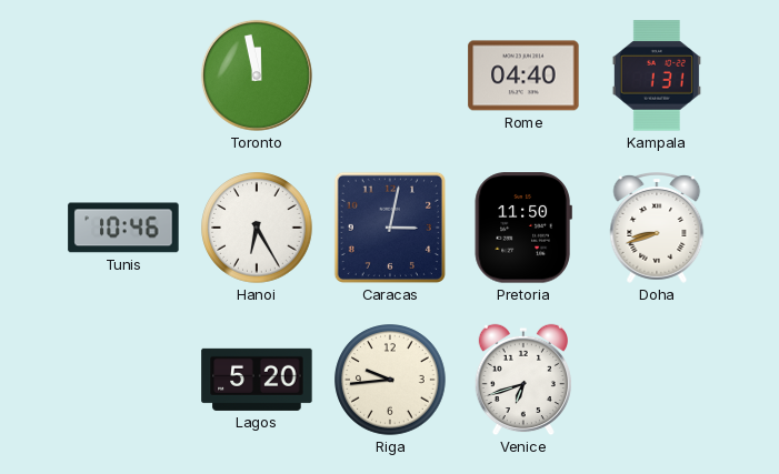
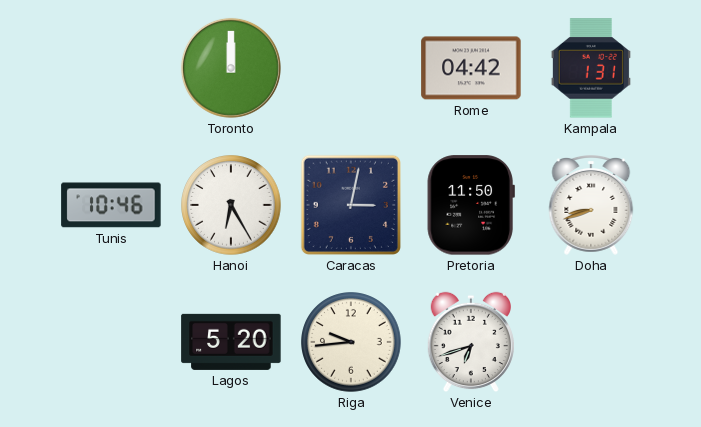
Toronto: 11:58 -> 12:00
Rome: 04:40 -> 04:42
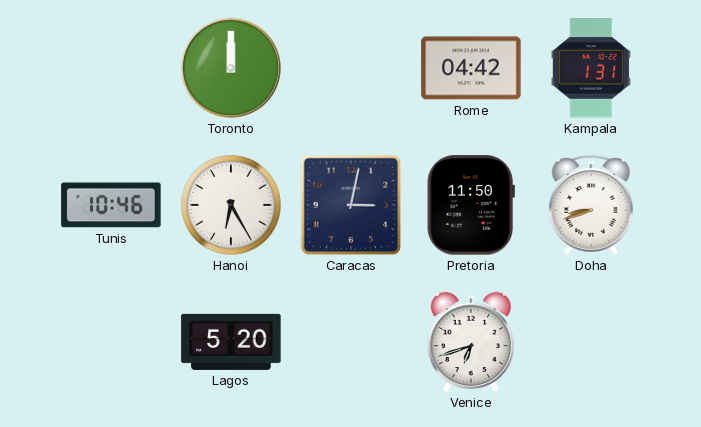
Riga: 9:44 -> none
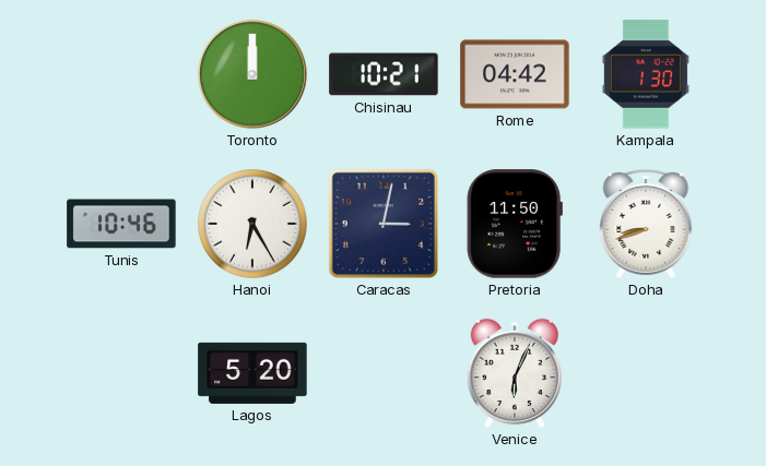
Chisinau: none -> 10:21
Kampala: 1:31 -> 1:30
Venice: 6:42 -> 6:04
